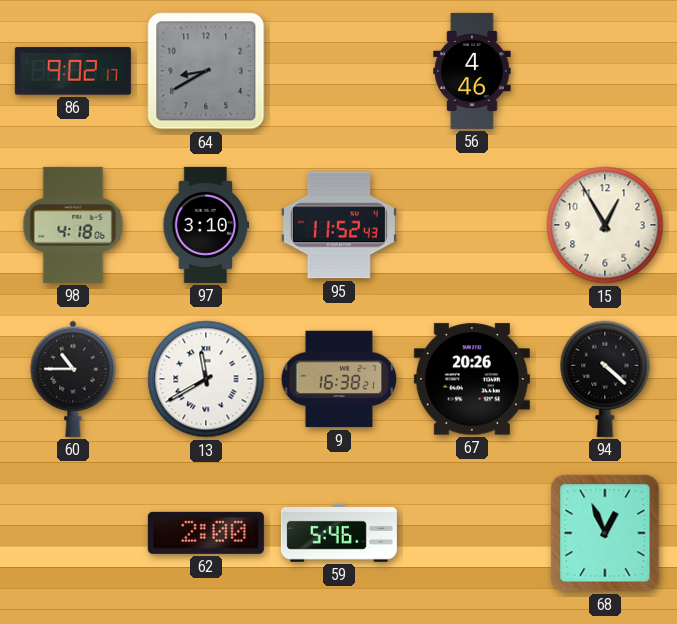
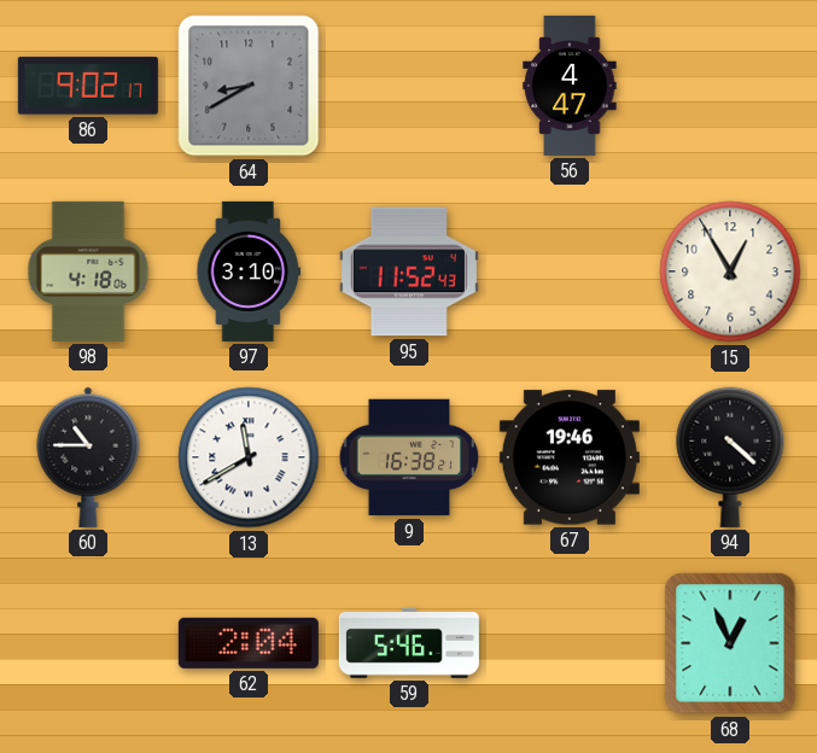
56: 4:46 -> 4:47
67: 20:26 -> 19:46
62: 2:00 -> 2:04
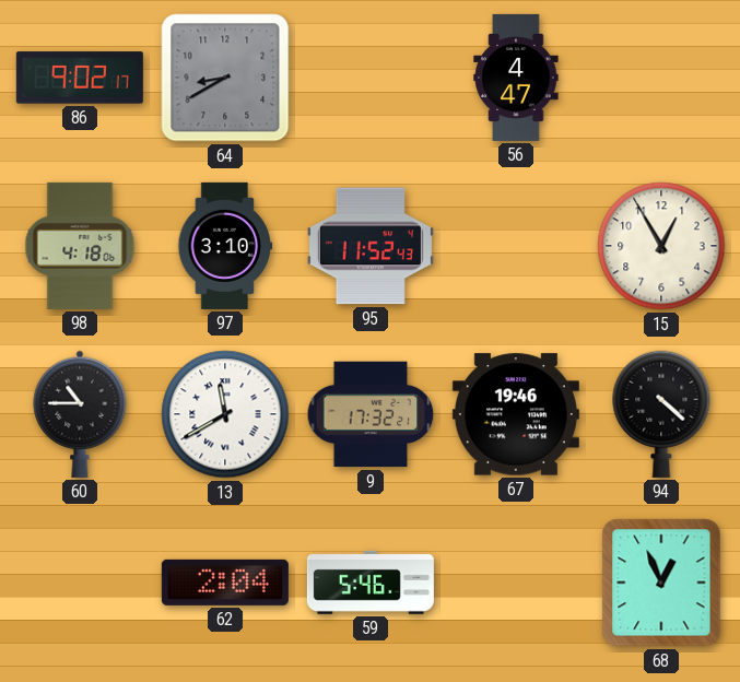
9: 16:38 -> 17:32
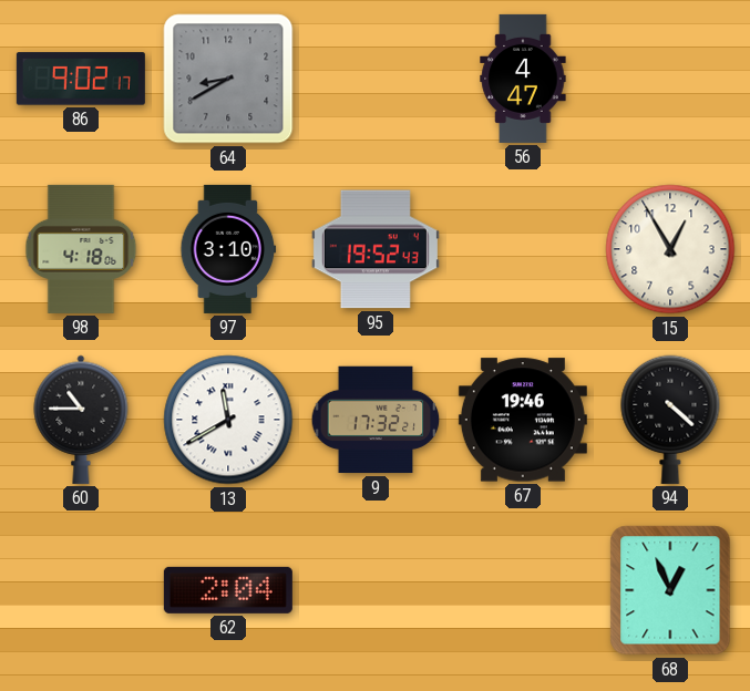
95: 11:52 -> 19:52
59: 5:46 -> none
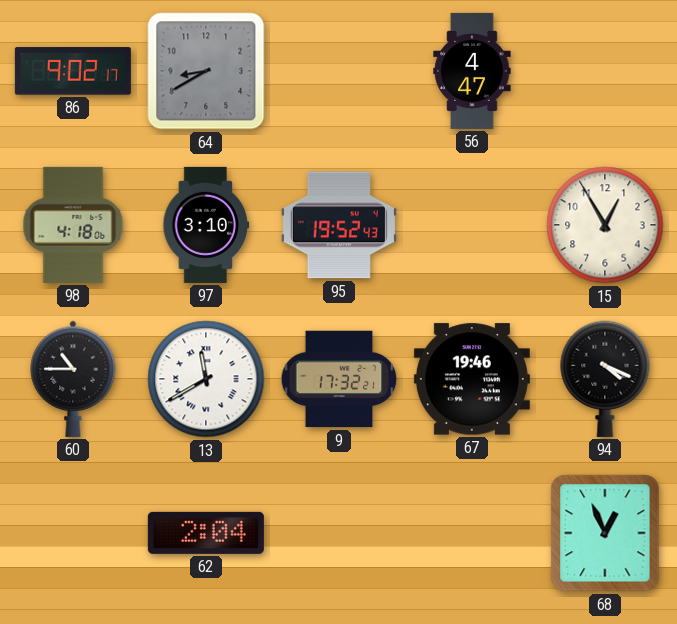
94: 4:22 -> 4:19
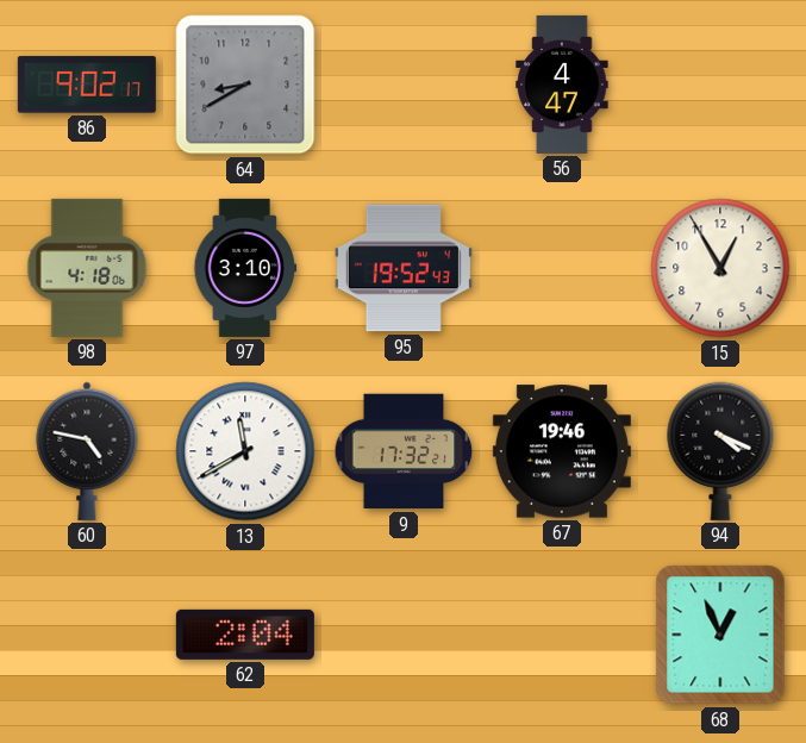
60: 10:45 -> 4:47
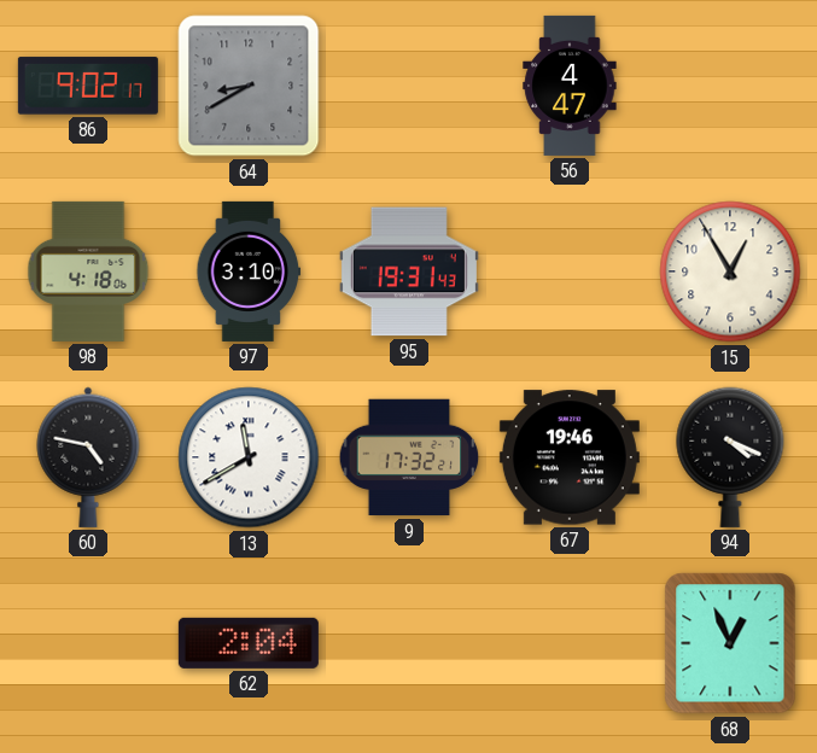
95: 19:52 -> 19:31
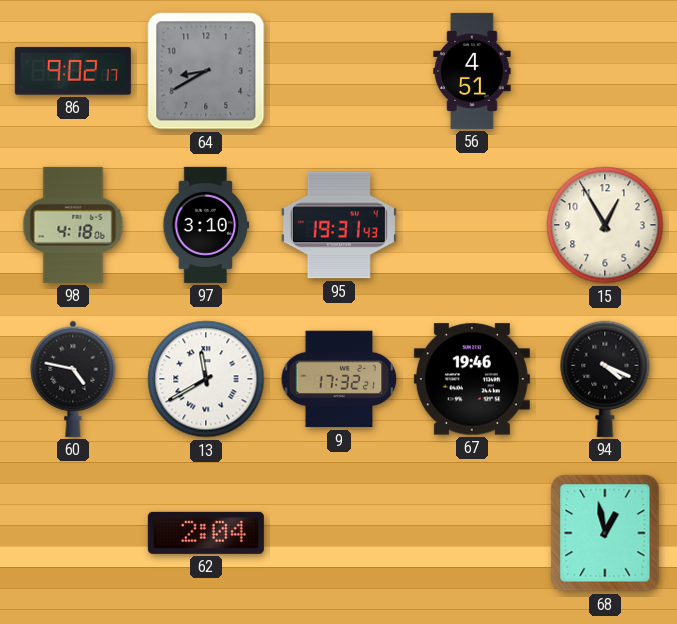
56: 4:47 -> 4:51
68: 12:56 -> 12:58
